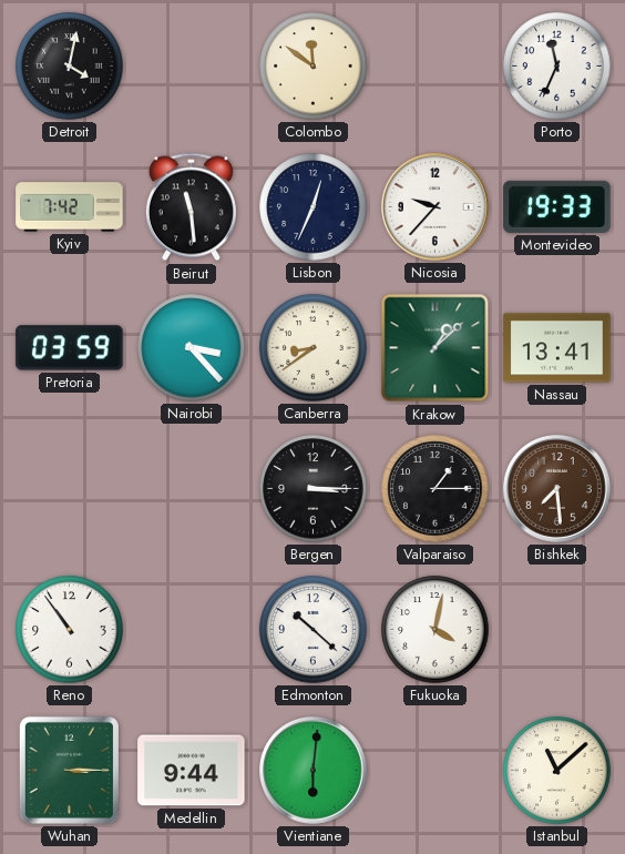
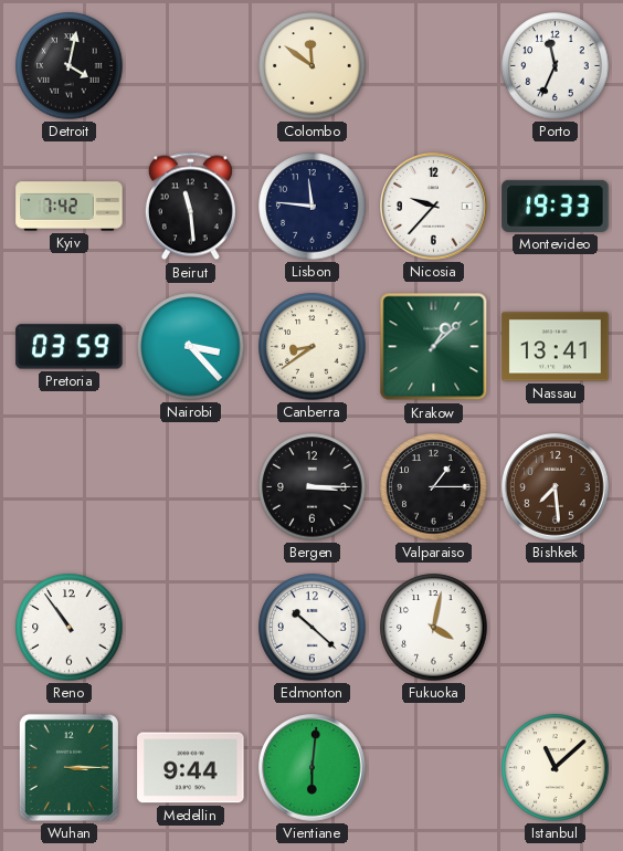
Lisbon: 12:34 -> 11:46
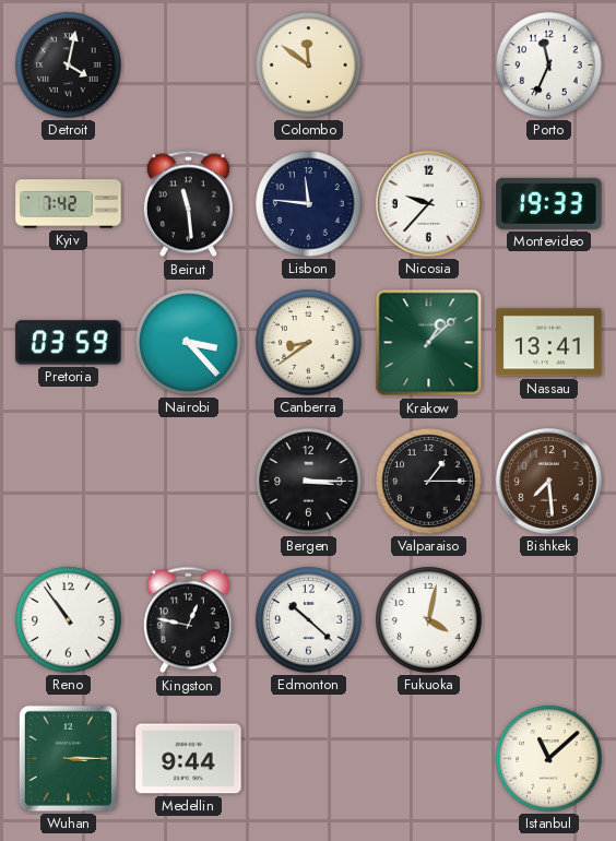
Kingston: none -> 12:47
Vientiane: 6:01 -> none
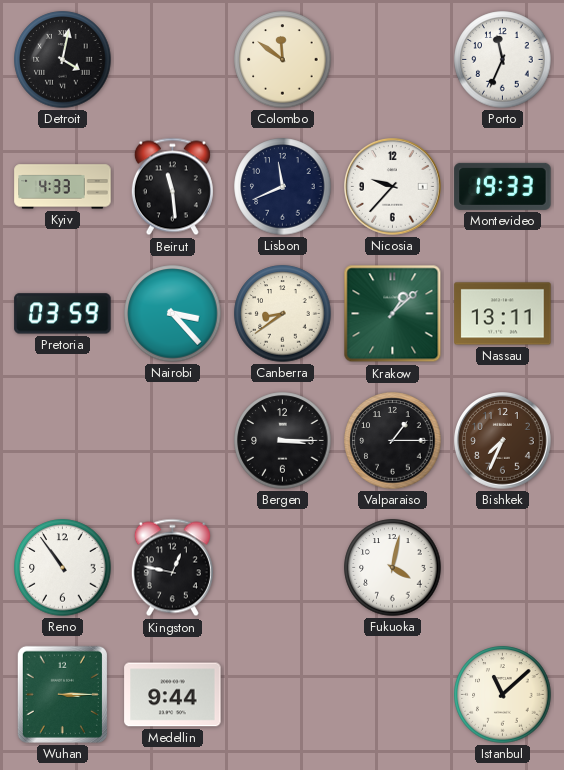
Kyiv: 7:42 -> 4:33
Lisbon: 11:46 -> 11:41
Nassau: 13:41 -> 13:11
Bishkek: 7:29 -> 7:34
Edmonton: 10:22 -> none
